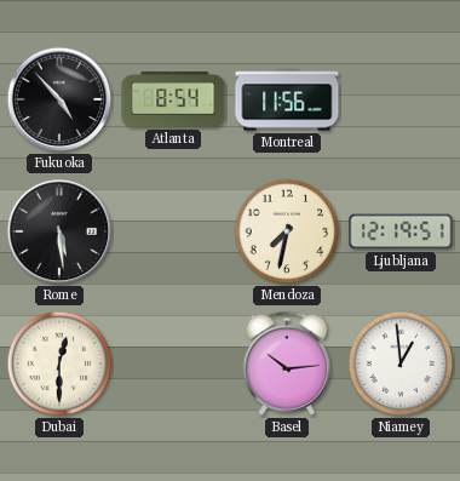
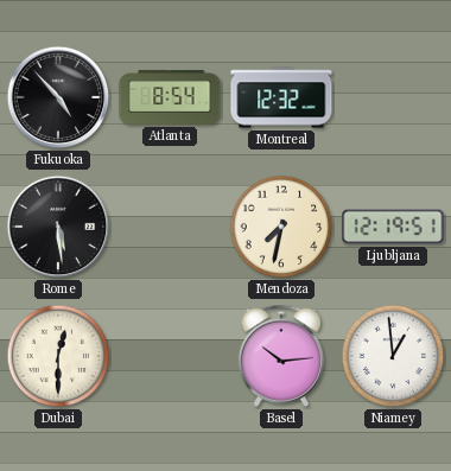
Montreal: 11:56 -> 12:32
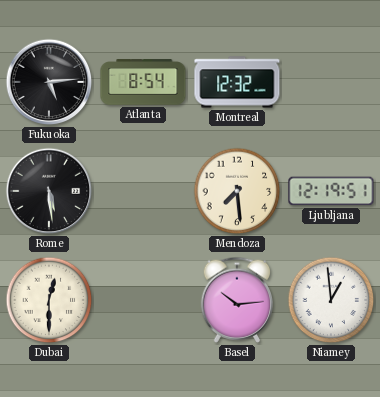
Fukuoka: 4:53 -> 5:14
Mendoza: 7:32 -> 7:29
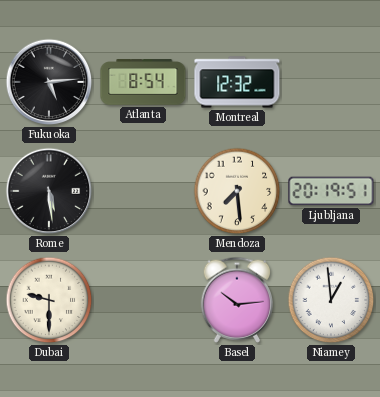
Ljubljana: 12:19 -> 20:19
Dubai: 12:30 -> 9:30
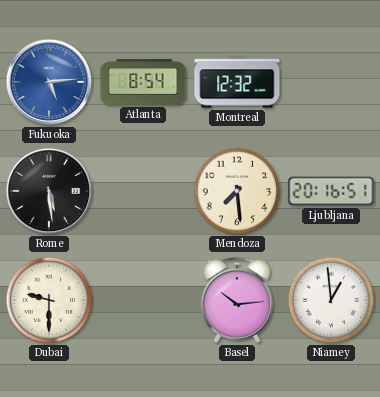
Fukuoka dial: black -> blue
Ljubljana: 20:19 -> 20:16
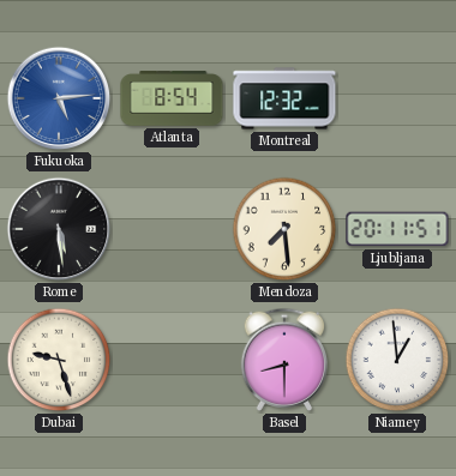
Ljubljana: 20:16 -> 20:11
Dubai: 9:30 -> 9:27
Basel: 10:14 -> 8:30
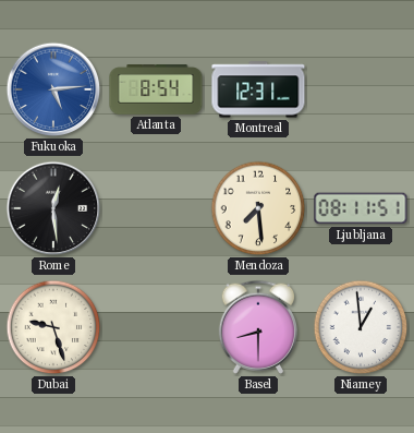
Montreal: 12:32 -> 12:31
Rome: 5:29 -> 12:29
Ljubljana: 20:11 -> 08:11
